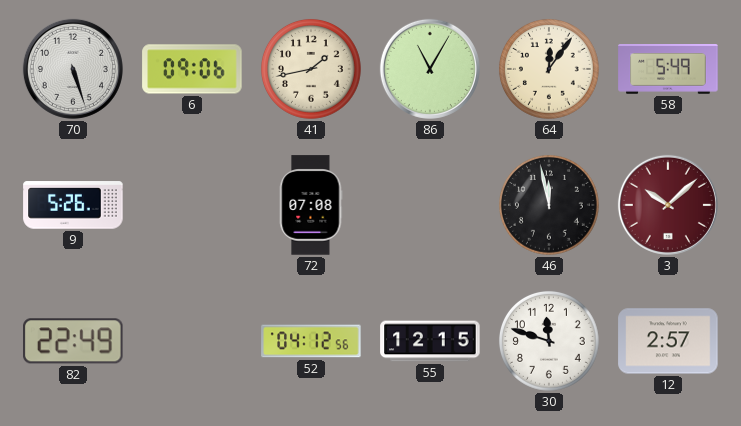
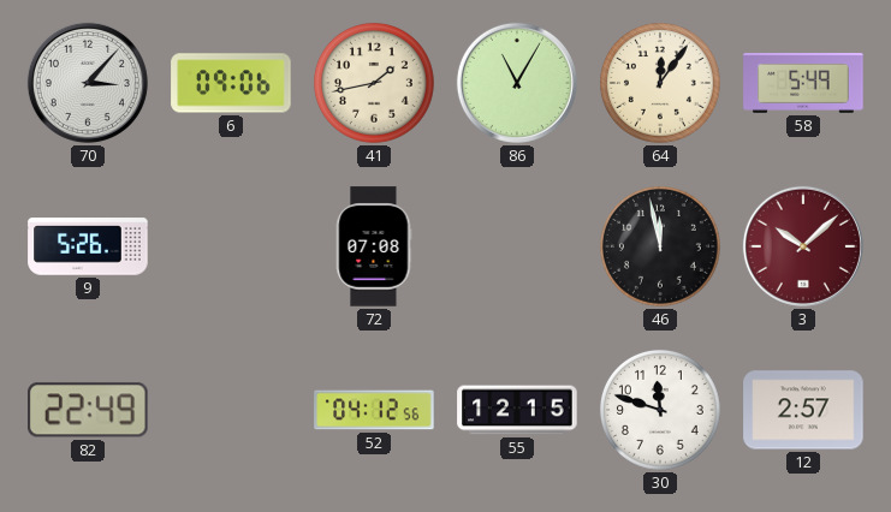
70: 5:27 -> 3:07
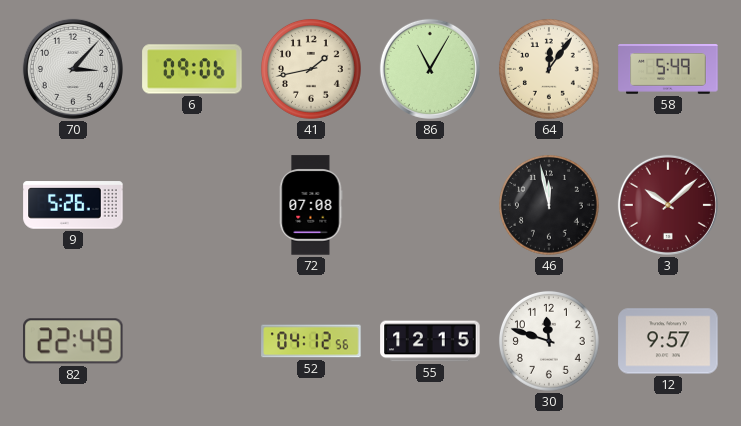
12: 2:57 -> 9:57
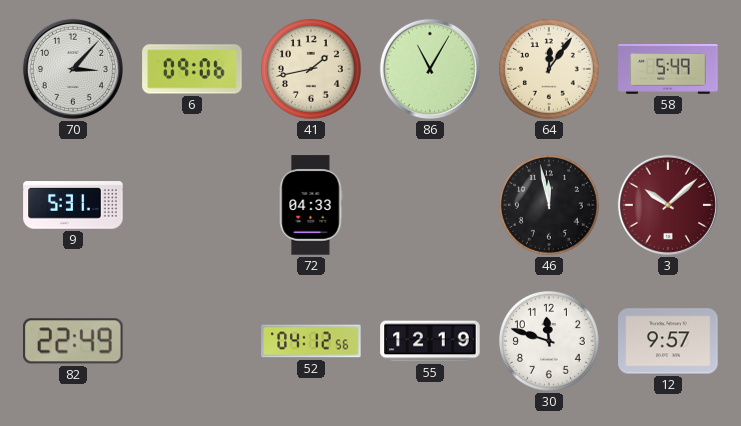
9: 5:26 -> 5:31
72: 07:08 -> 04:33
55: 12:15 -> 12:19
